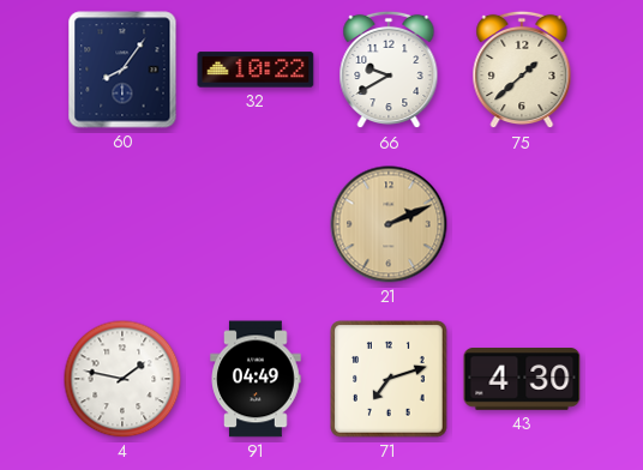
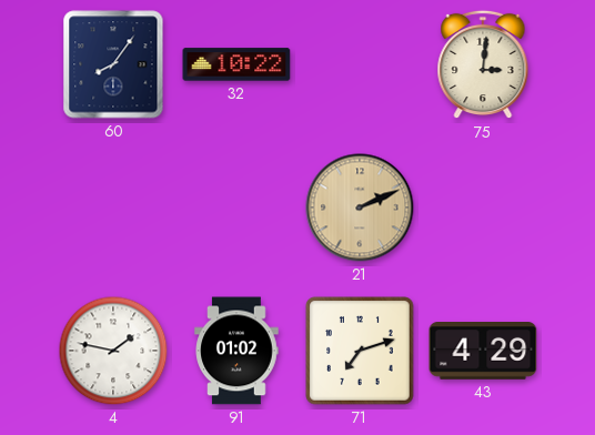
66: 9:40 -> none
75: 1:38 -> 3:01
91: 04:49 -> 01:02
43: 4:30 -> 4:29
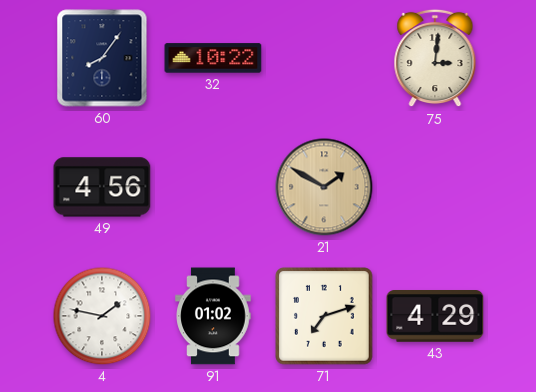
49: none -> 4:56
21: 2:11 -> 1:50
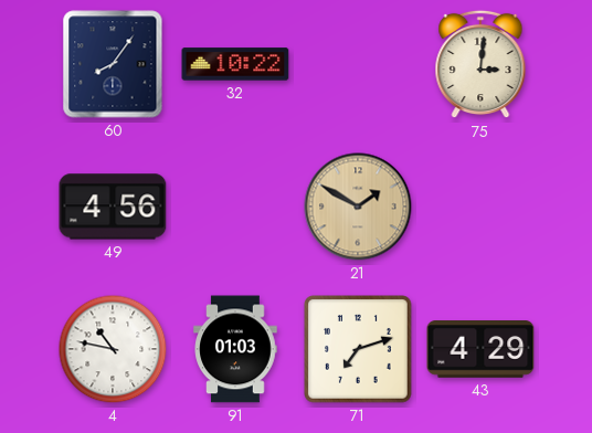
4: 1:47 -> 10:47
91: 01:02 -> 01:03
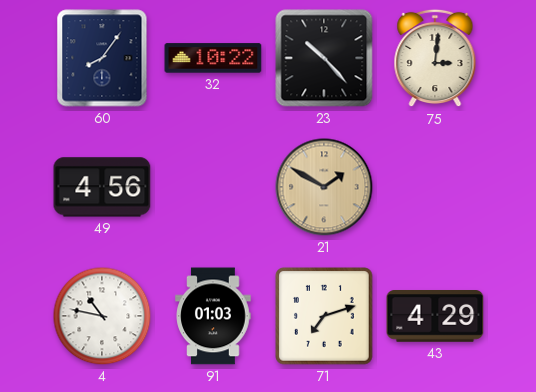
23: none -> 10:23
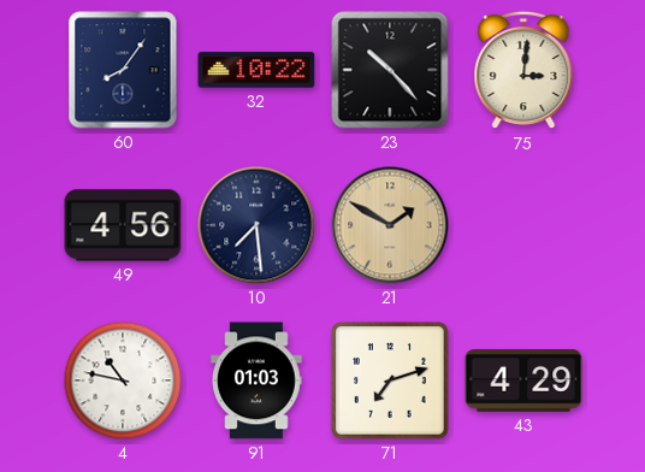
10: none -> 7:29
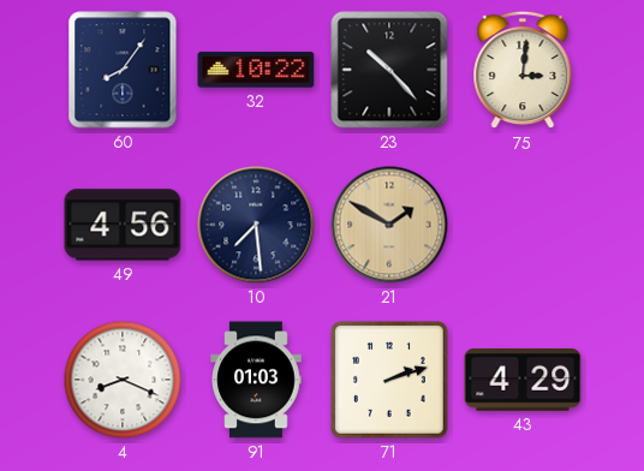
4: 10:47 -> 8:19
71: 7:12 -> 2:12
